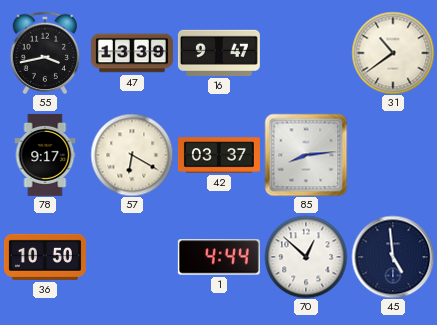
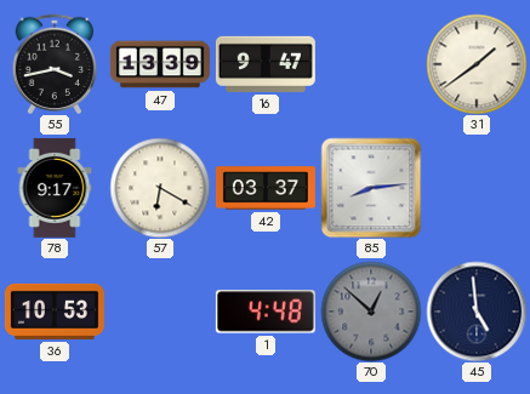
31: 10:39 -> 1:39
36: 10:50 -> 10:53
1: 4:44 -> 4:48
70 dial: white -> grey
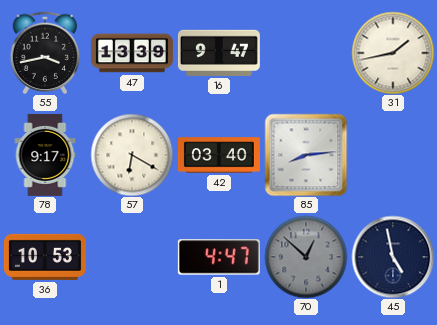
31: 1:39 -> 1:43
42: 03:37 -> 03:40
1: 4:48 -> 4:47
45: 4:59 -> 4:58
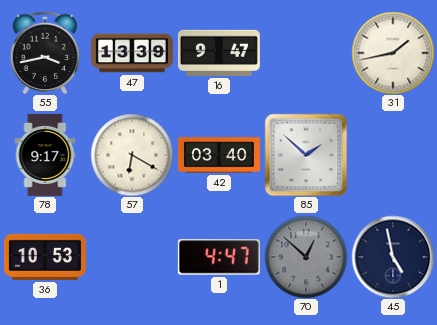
85: 8:14 -> 1:52
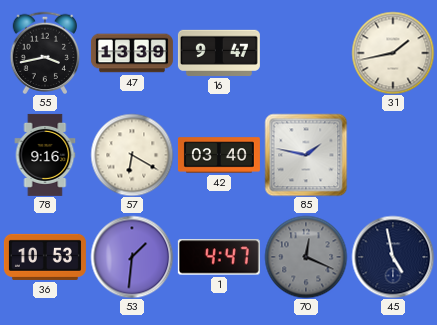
78: 9:17 -> 9:16
85: 1:52 -> 1:47
53: none -> 1:31
70: 12:52 -> 12:19
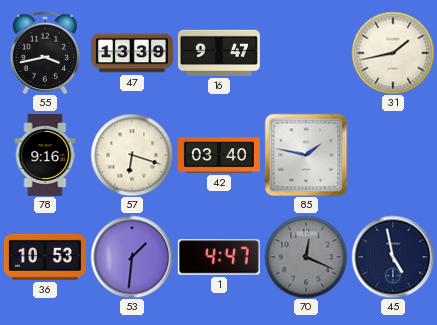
57: 6:20 -> 6:18
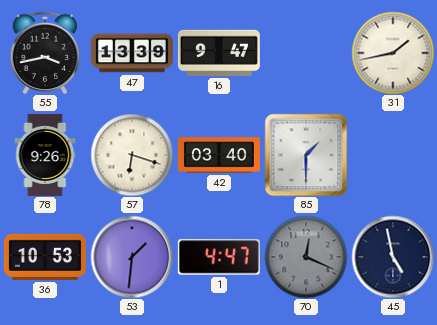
78: 9:16 -> 9:26
85: 1:47 -> 1:30
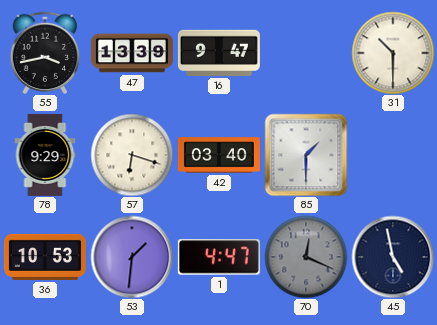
31: 1:43 -> 10:30
78: 9:26 -> 9:29
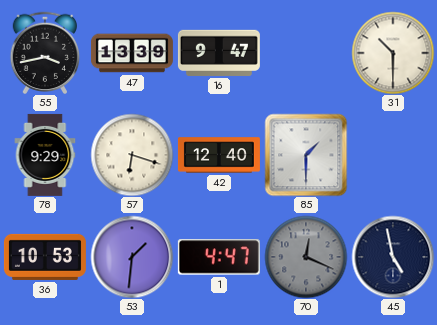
42: 03:40 -> 12:40
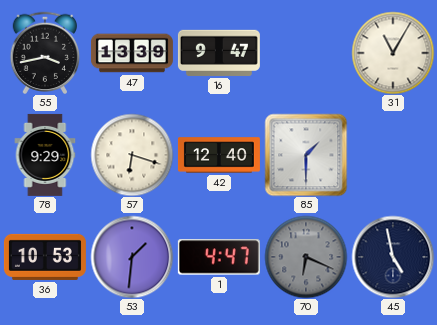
31: 10:30 -> 11:05
70: 12:19 -> 6:19
